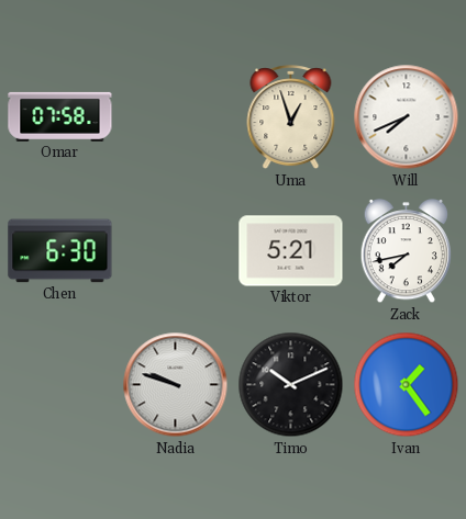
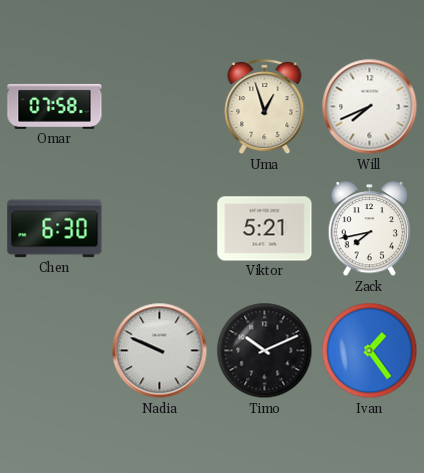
Nadia: 9:48 -> 9:49
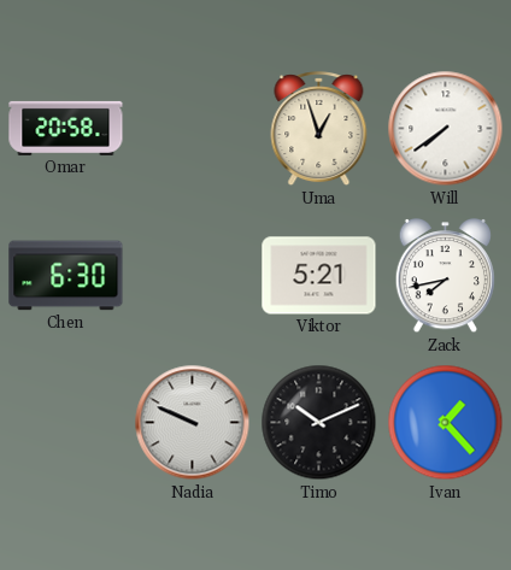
Omar: 07:58 -> 20:58
Will: 7:41 -> 7:39
Ivan: 1:24 -> 1:23
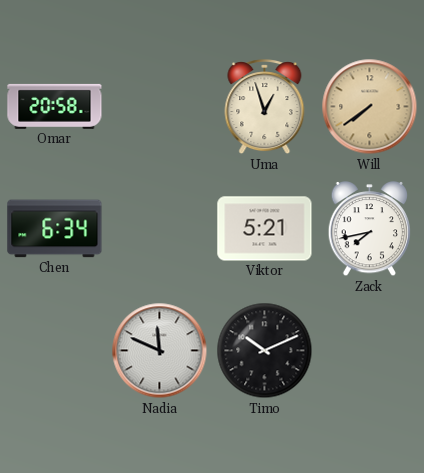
Will dial: white -> champagne
Chen: 6:30 -> 6:34
Nadia: 9:49 -> 11:49
Ivan: 1:23 -> none
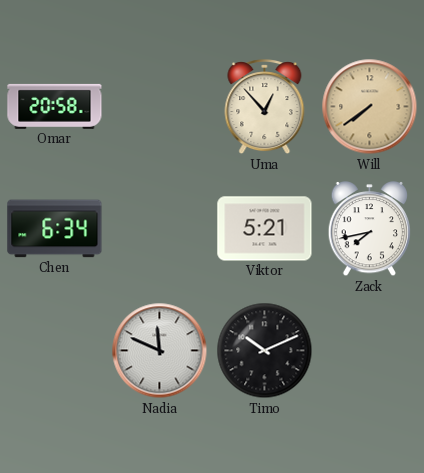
Uma: 12:57 -> 12:53
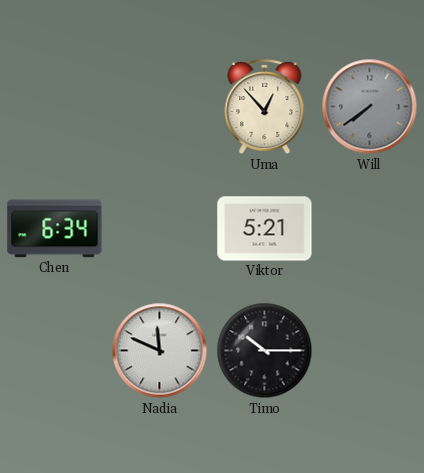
Omar: 20:58 -> none
Will dial: champagne -> grey
Zack: 7:43 -> none
Timo: 10:11 -> 10:15
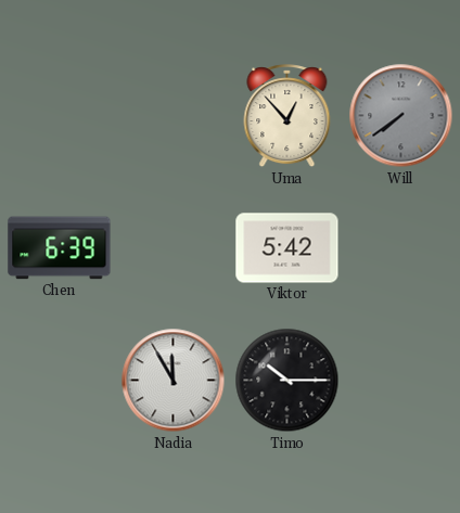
Chen: 6:34 -> 6:39
Viktor: 5:21 -> 5:42
Nadia: 11:49 -> 11:55
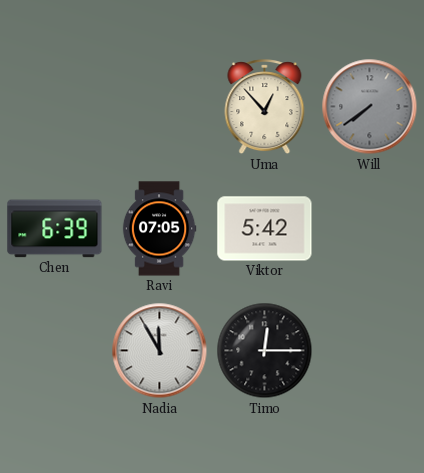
Ravi: none -> 07:05
Timo: 10:15 -> 12:15
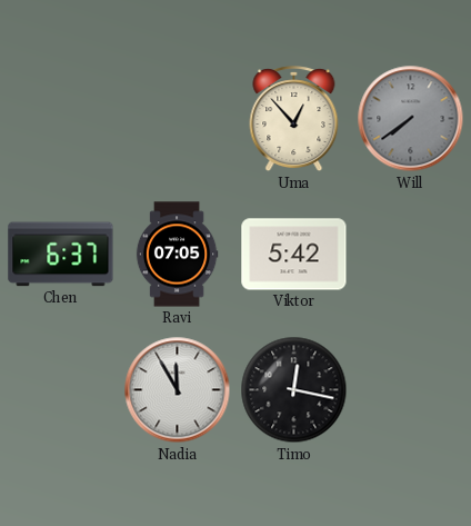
Chen: 6:39 -> 6:37
Timo: 12:15 -> 12:17
